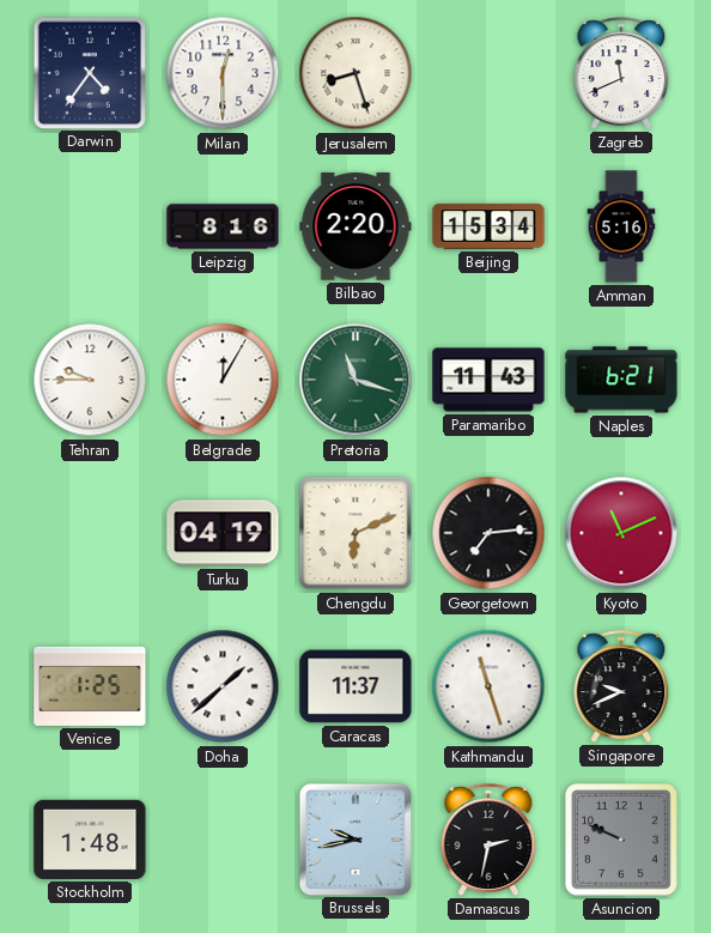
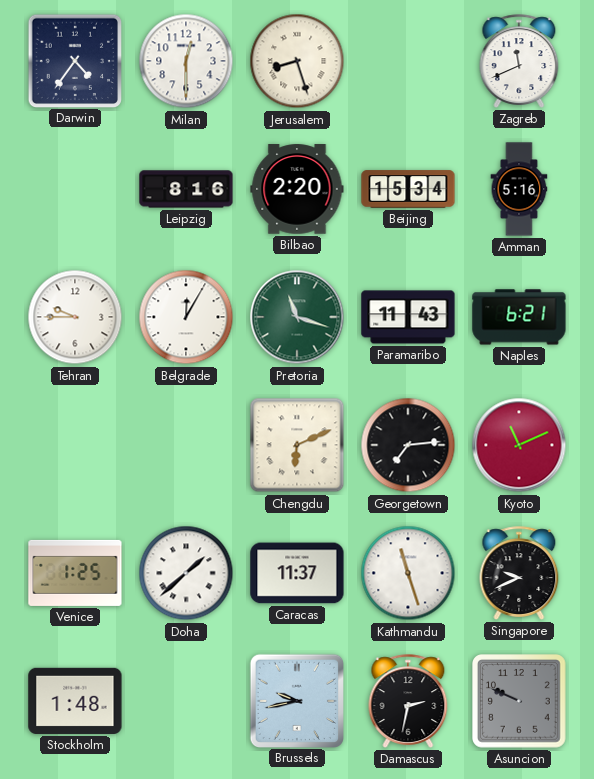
Turku: 04:19 -> none
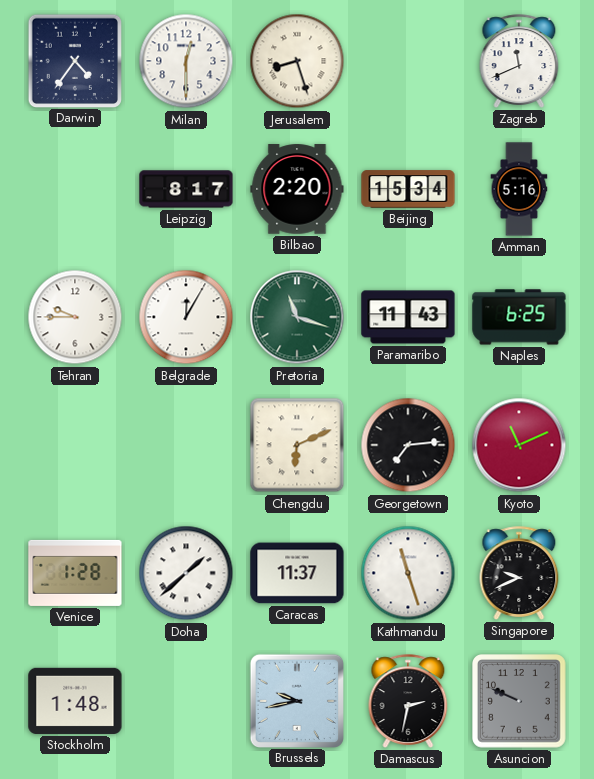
Leipzig: 8:16 -> 8:17
Naples: 6:21 -> 6:25
Venice: 1:25 -> 1:28
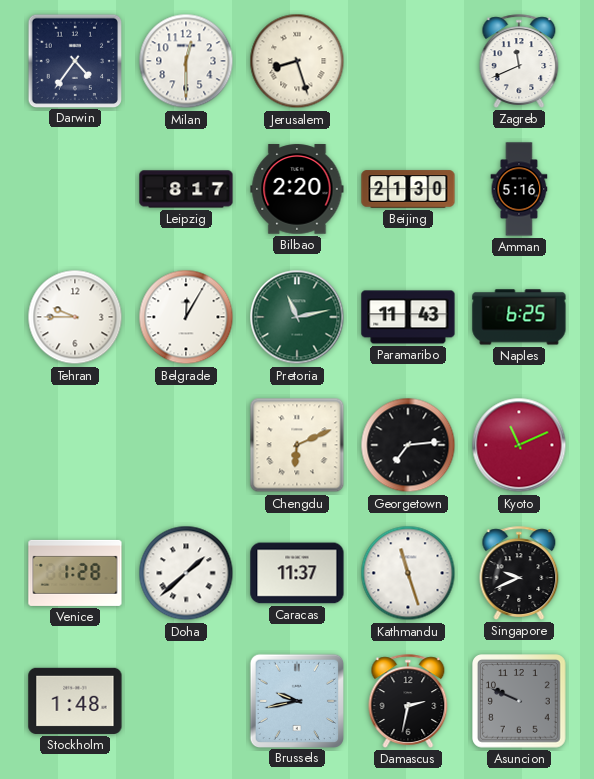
Beijing: 15:34 -> 21:30
Pretoria: 11:18 -> 11:13
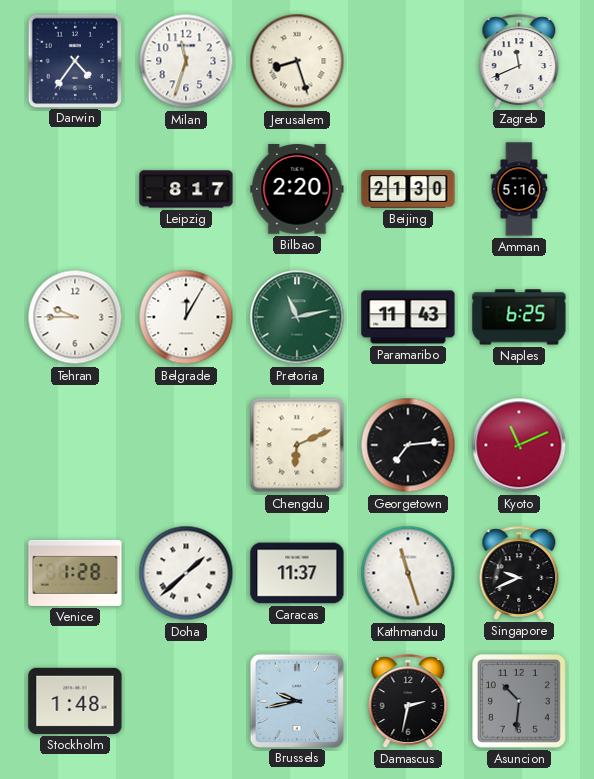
Milan: 12:30 -> 11:33
Asuncion: 9:49 -> 10:31
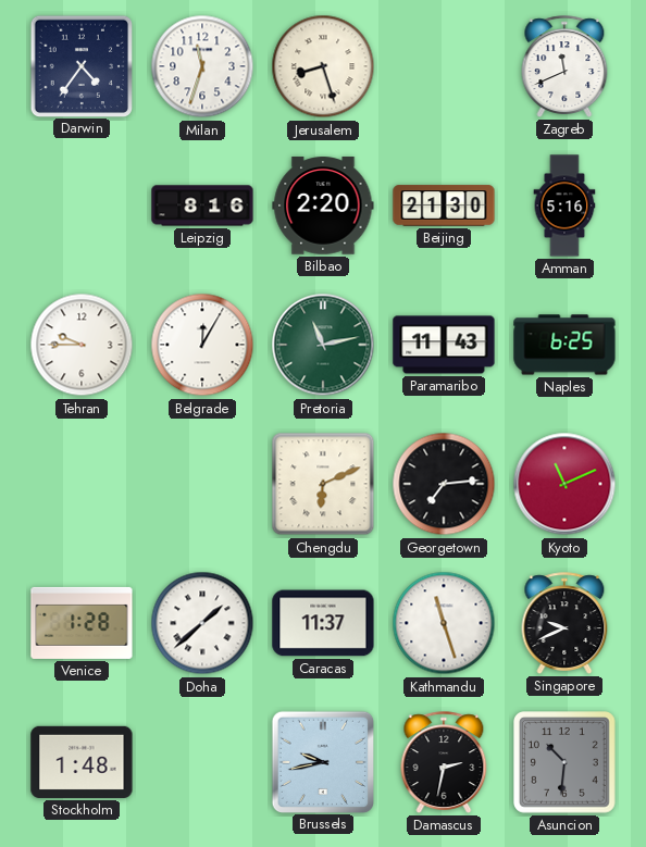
Leipzig: 8:17 -> 8:16
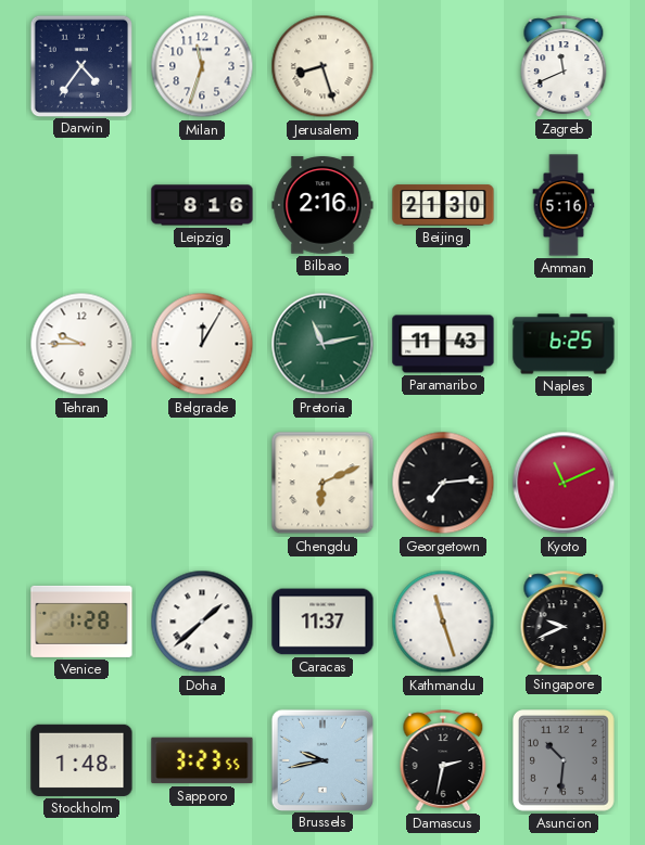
Bilbao: 2:20 -> 2:16
Sapporo: none -> 3:23
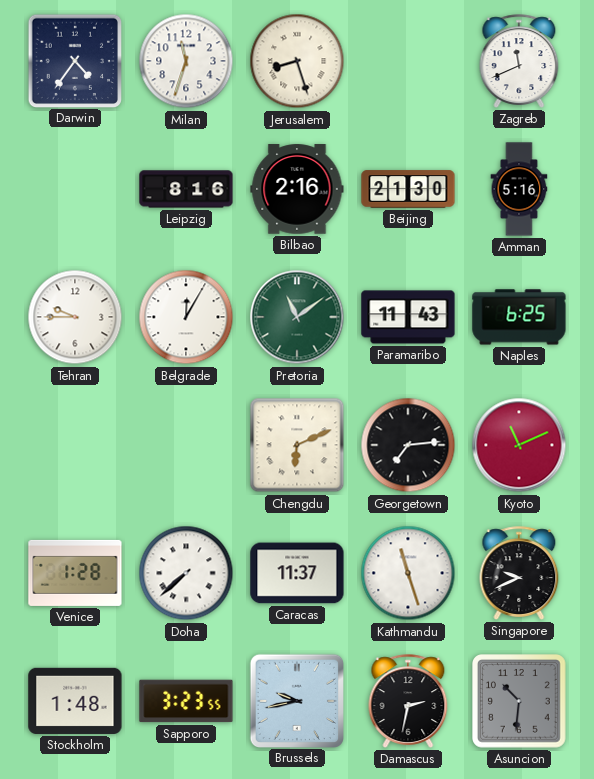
Pretoria: 11:13 -> 11:09
Doha: 1:38 -> 7:38
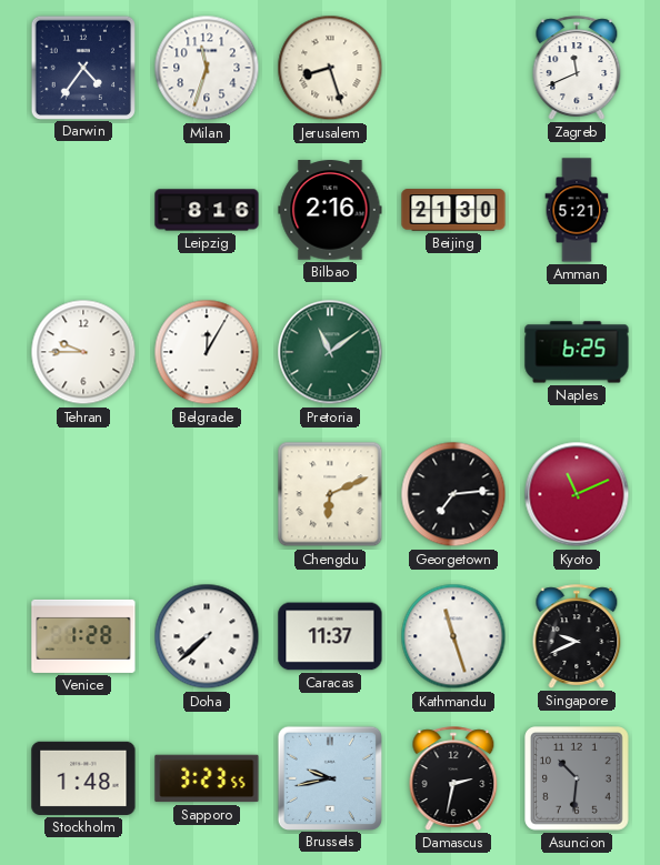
Amman: 5:16 -> 5:21
Paramaribo: 11:43 -> none
